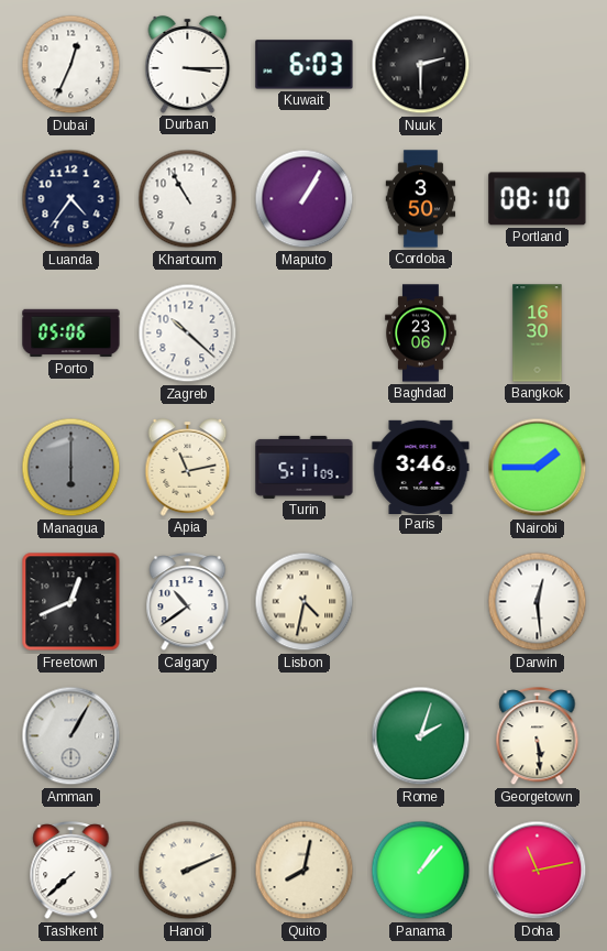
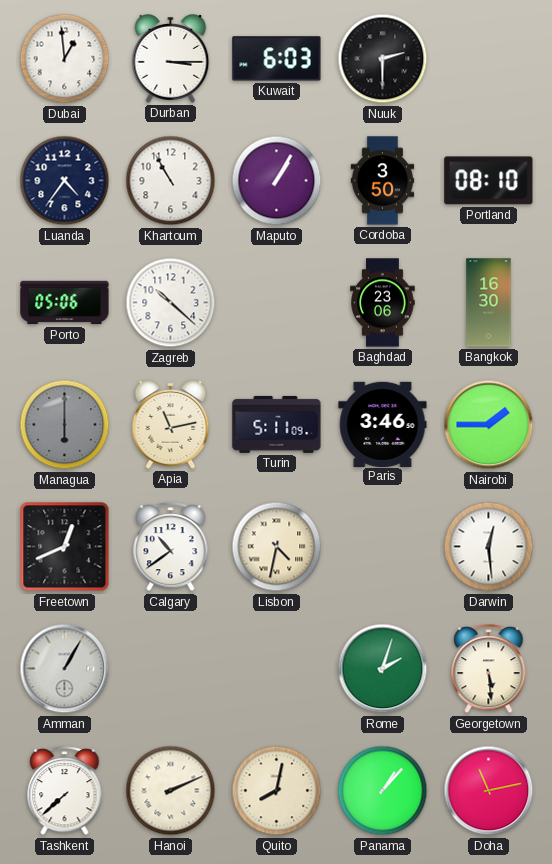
Dubai: 12:34 -> 12:59
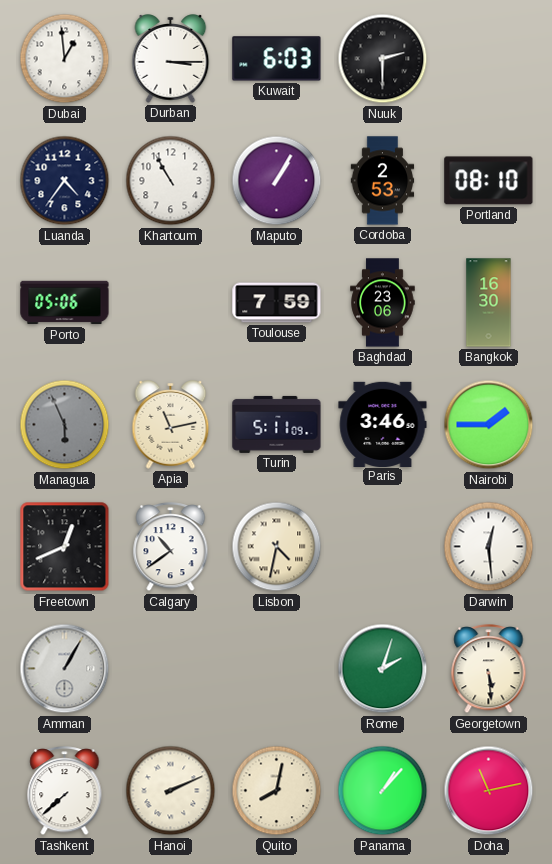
Cordoba: 3:50 -> 2:53
Zagreb: 10:22 -> none
Toulouse: none -> 7:59
Managua: 6:00 -> 5:56
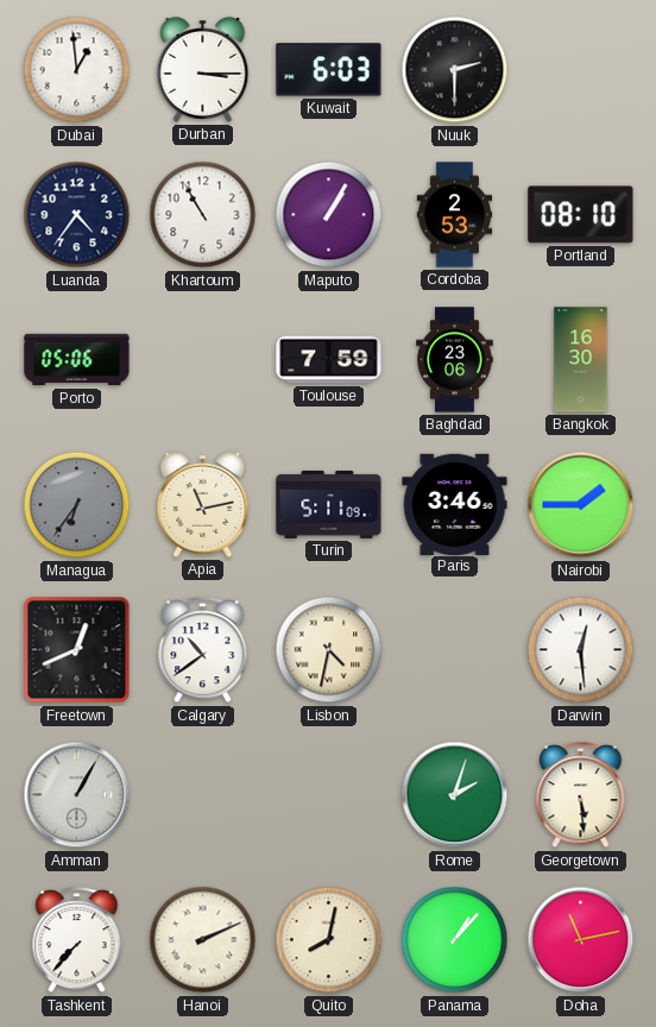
Managua: 5:56 -> 6:36
Tashkent: 7:38 -> 7:37
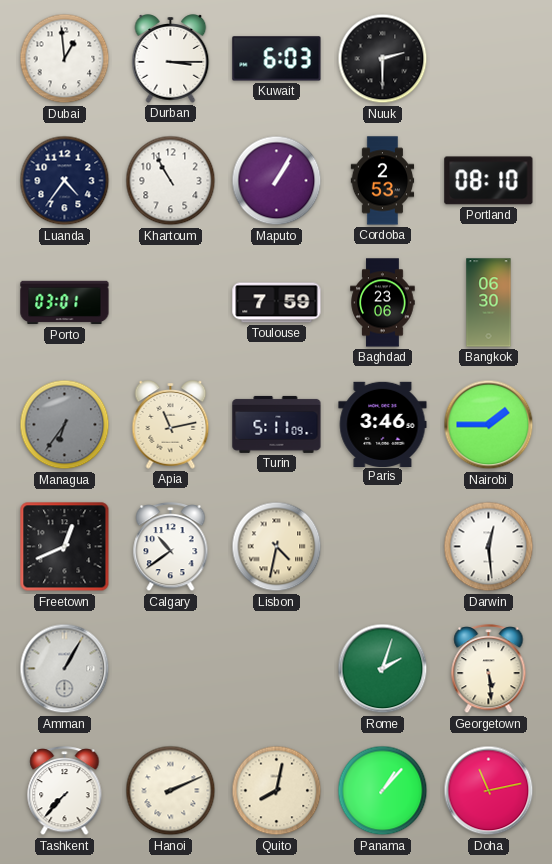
Porto: 05:06 -> 03:01
Bangkok: 16:30 -> 06:30
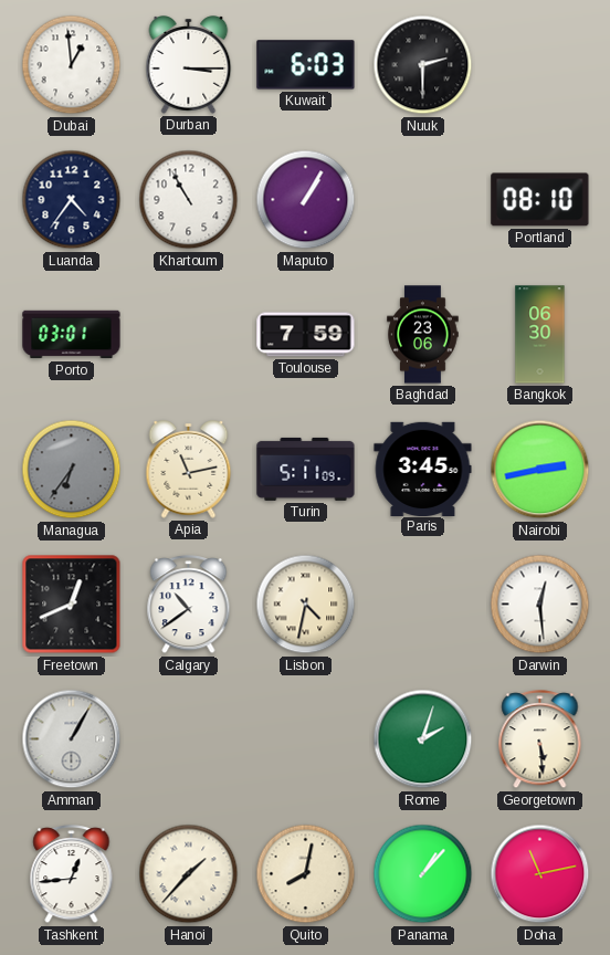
Cordoba: 2:53 -> none
Paris: 3:46 -> 3:45
Nairobi: 1:45 -> 2:43
Tashkent: 7:37 -> 12:44
Hanoi: 2:11 -> 1:37
